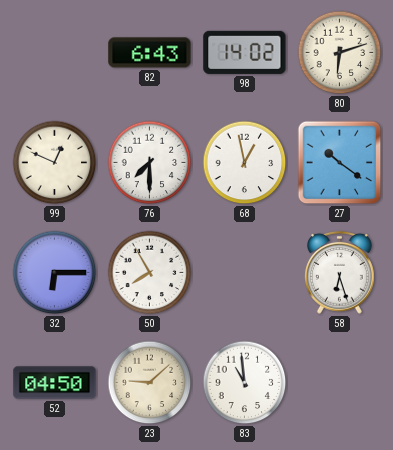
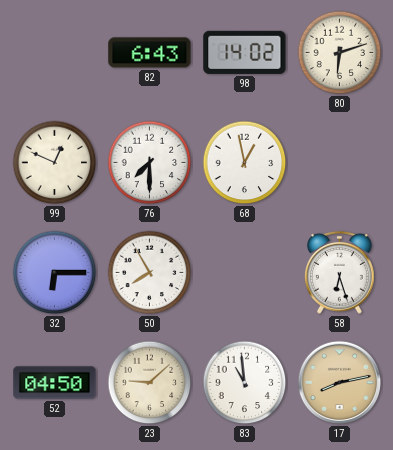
27: 10:21 -> none
17: none -> 8:13
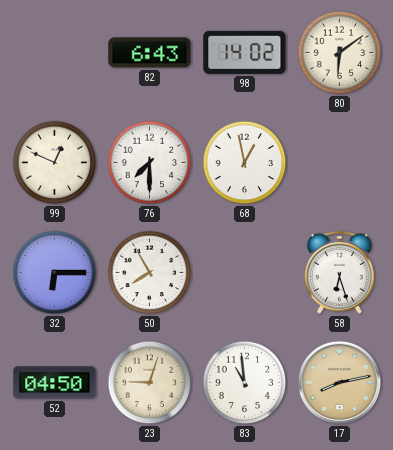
80: 6:12 -> 6:09
23: 9:08 -> 9:03
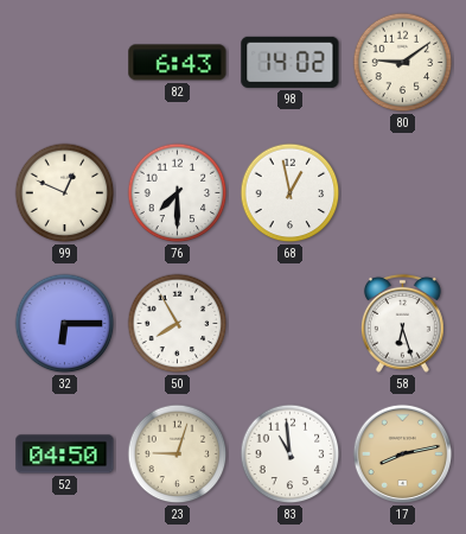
80: 6:09 -> 9:09
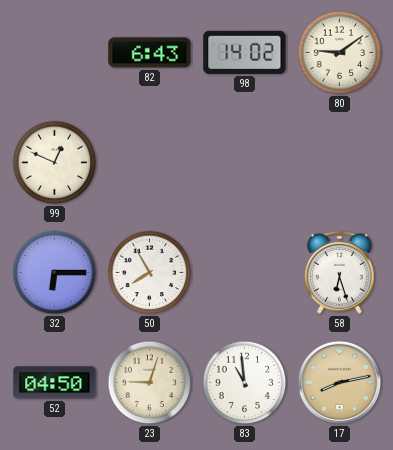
76: 7:30 -> none
68: 12:58 -> none
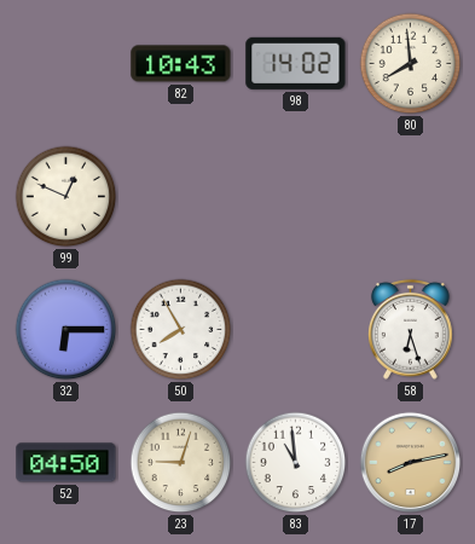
82: 6:43 -> 10:43
80: 9:09 -> 7:59
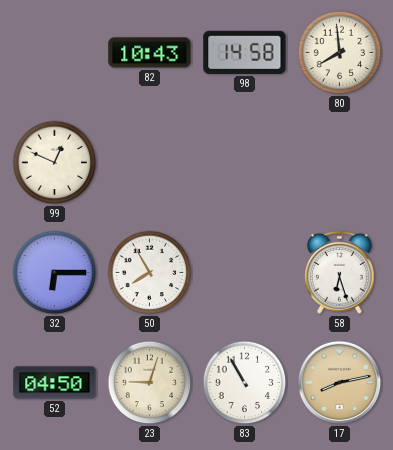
98: 14:02 -> 14:58
83: 10:59 -> 10:55
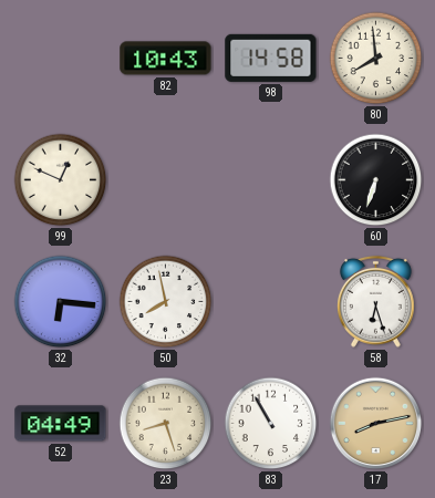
60: none -> 6:33
32: 6:15 -> 6:16
50: 7:55 -> 7:58
52: 04:50 -> 04:49
23: 9:03 -> 8:27
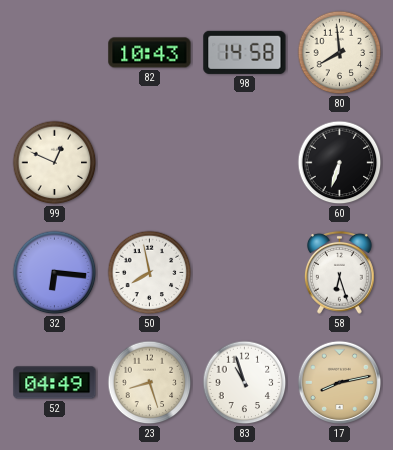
83: 10:55 -> 10:57
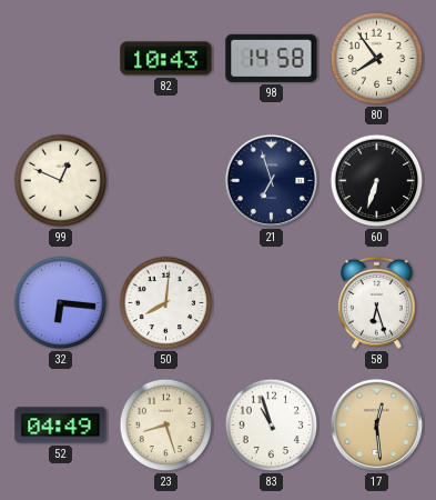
80: 7:59 -> 7:54
21: none -> 6:57
50: 7:58 -> 8:01
17: 8:13 -> 12:29
